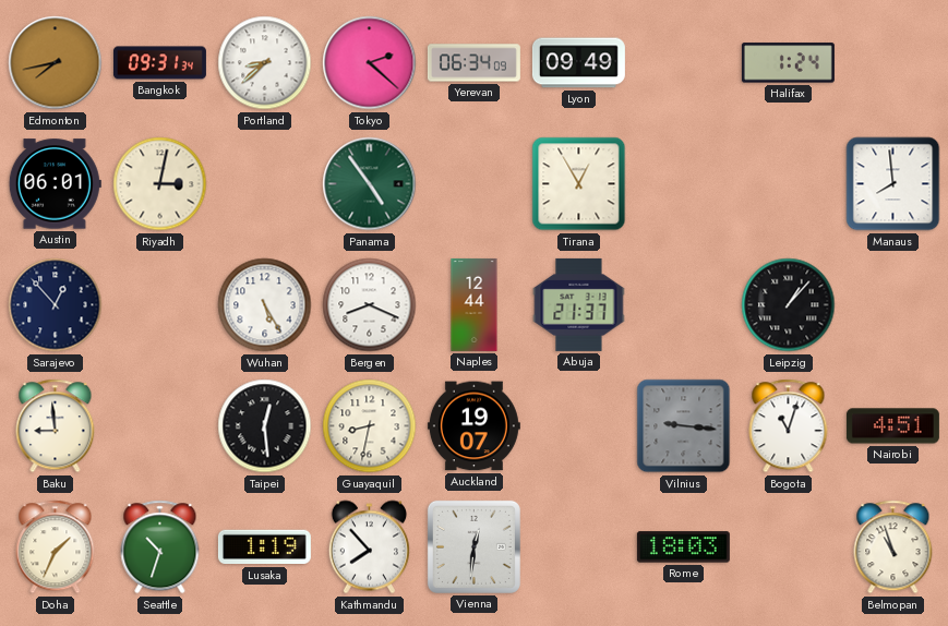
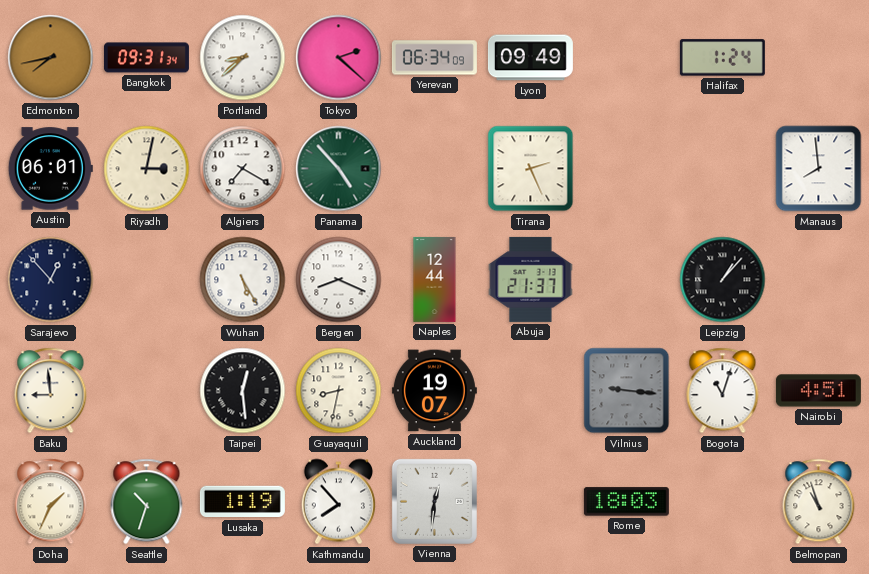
Algiers: none -> 7:20
Panama: 4:54 -> 4:53
Tirana: 12:55 -> 2:26
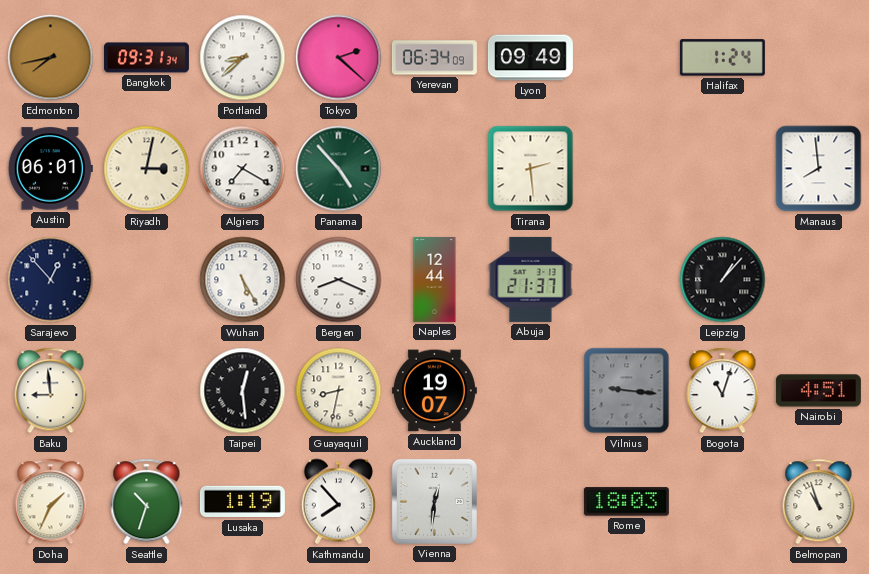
Tirana: 2:26 -> 2:29
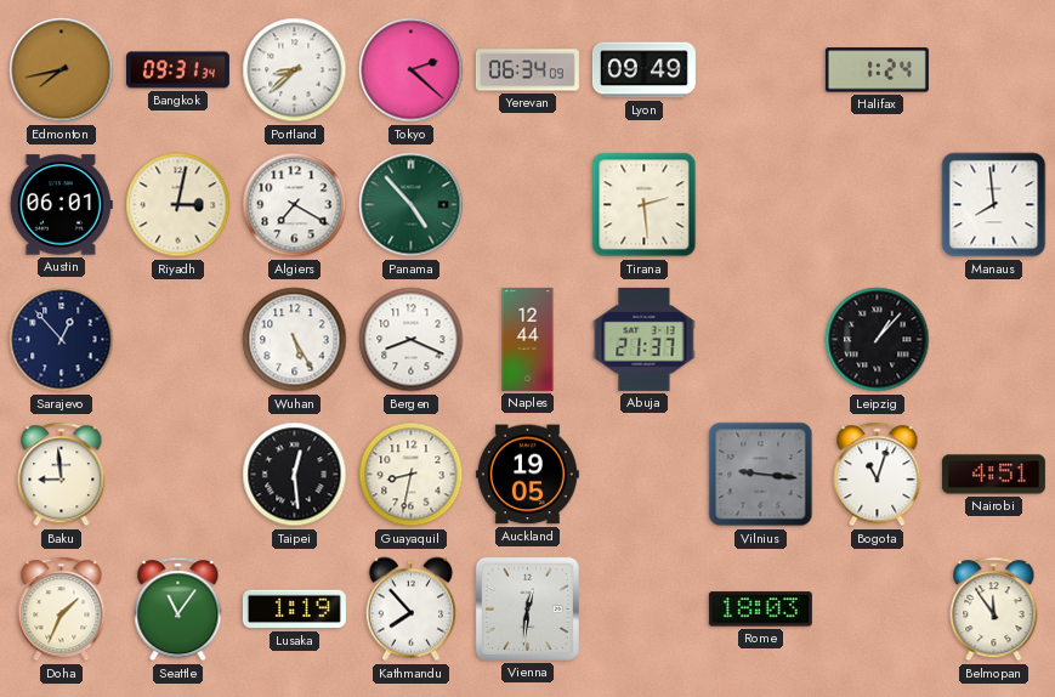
Auckland: 19:07 -> 19:05
Seattle: 10:33 -> 11:06
Belmopan: 10:57 -> 11:54
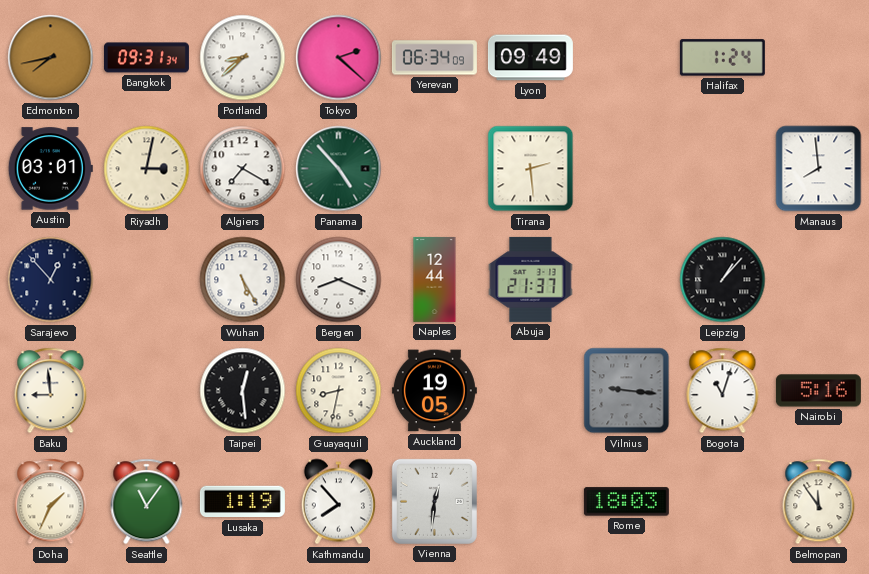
Austin: 06:01 -> 03:01
Nairobi: 4:51 -> 5:16
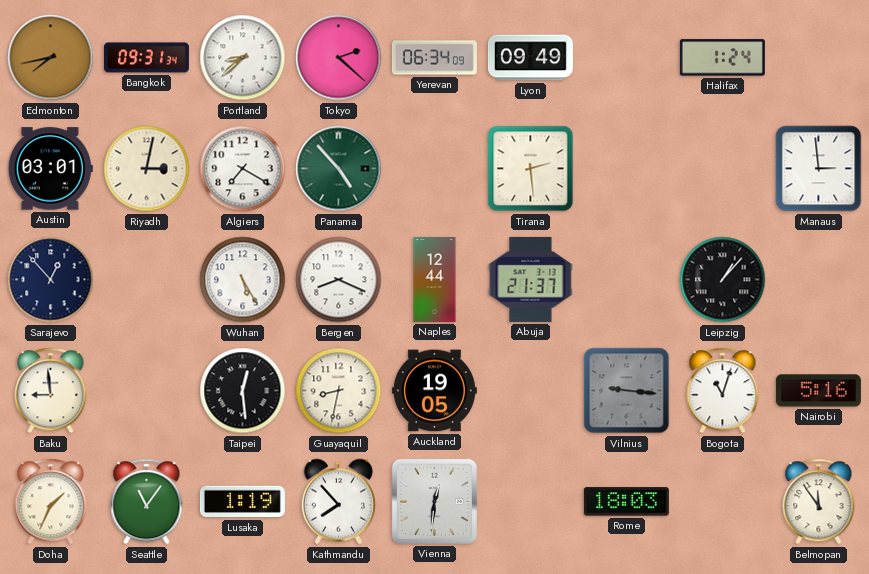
Manaus: 7:59 -> 2:59
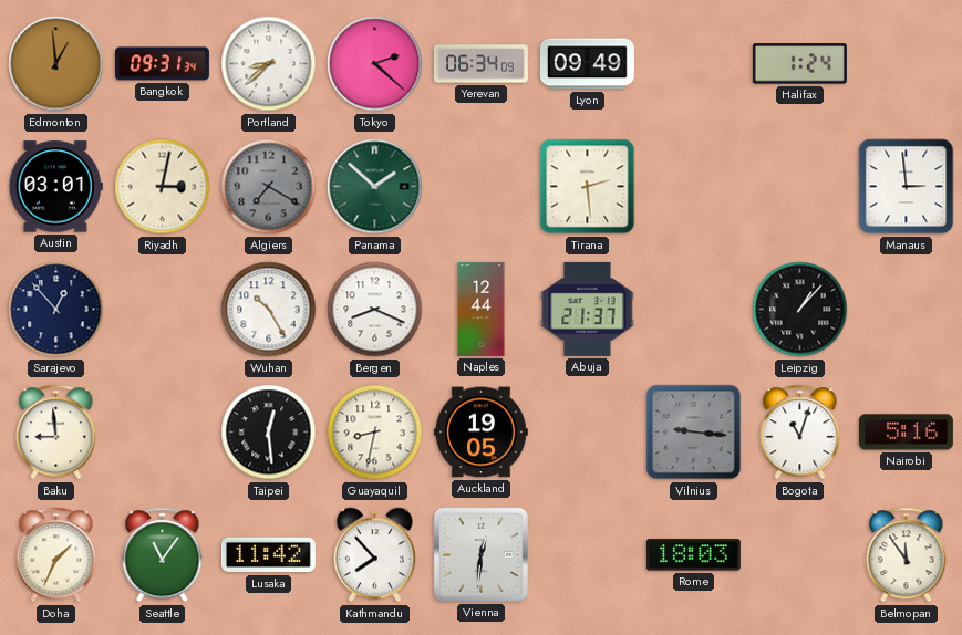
Edmonton: 7:43 -> 12:59
Algiers dial: white -> grey
Panama: 4:53 -> 1:52
Wuhan: 5:25 -> 10:25
Lusaka: 1:19 -> 11:42
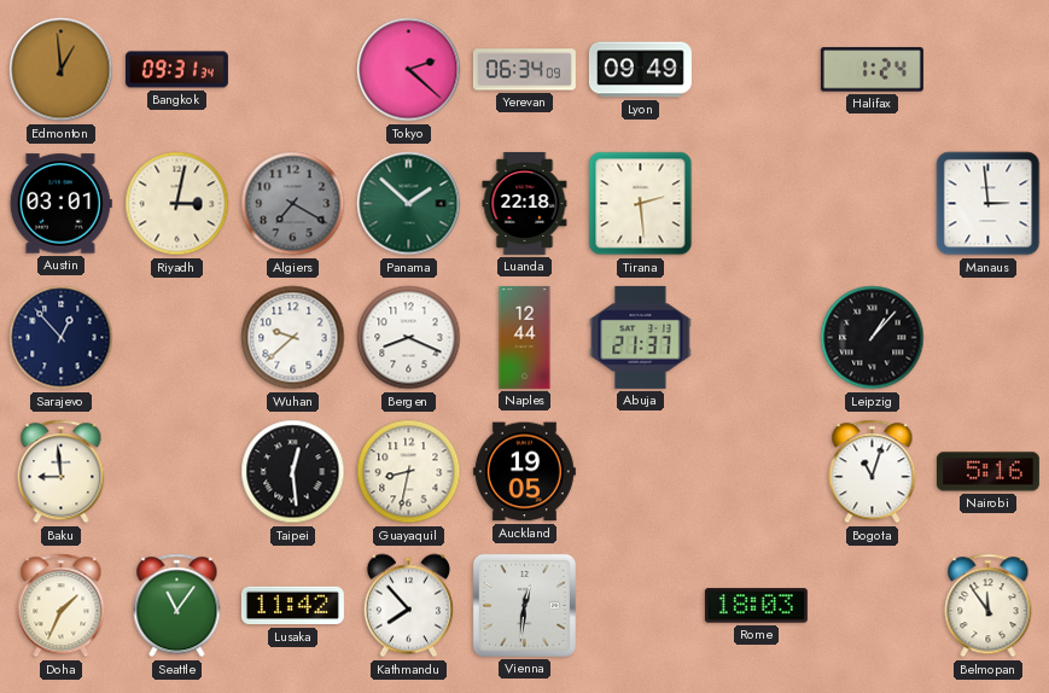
Portland: 8:38 -> none
Luanda: none -> 22:18
Wuhan: 10:25 -> 9:38
Vilnius: 9:16 -> none
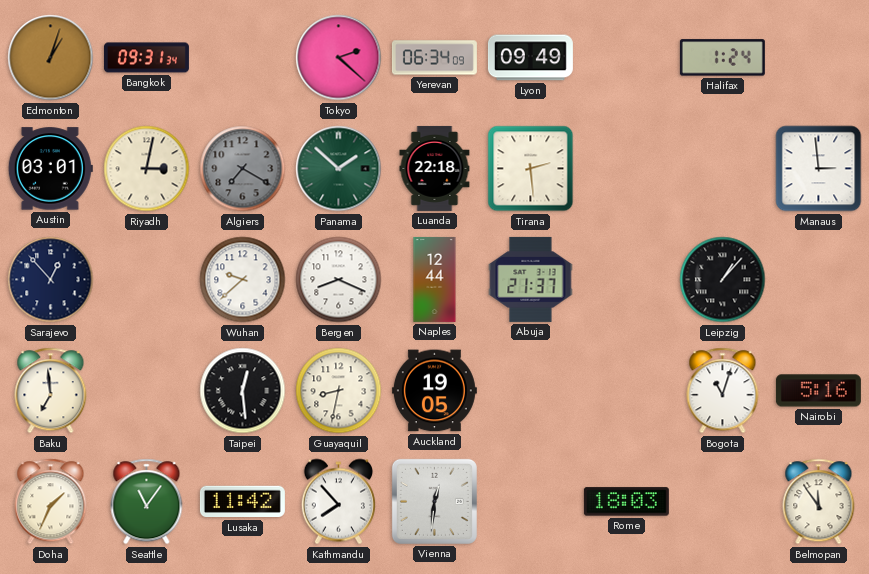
Edmonton: 12:59 -> 1:03
Baku: 8:59 -> 6:59
